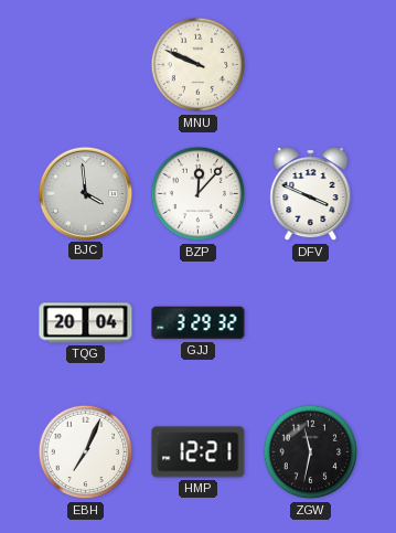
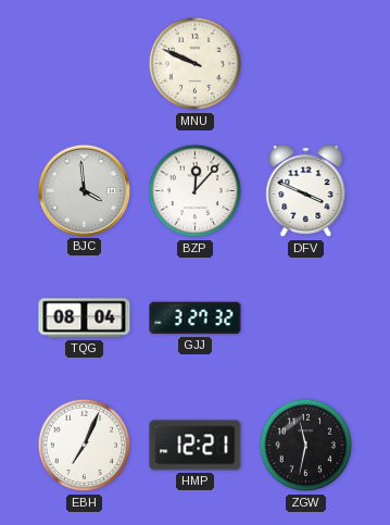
TQG: 20:04 -> 08:04
GJJ: 3:29 -> 3:27
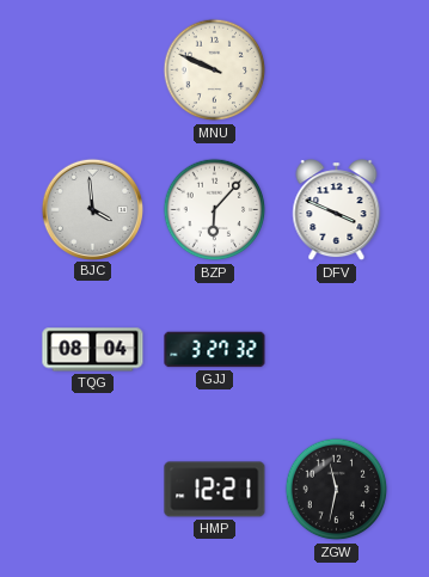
BZP: 12:07 -> 6:07
EBH: 7:04 -> none
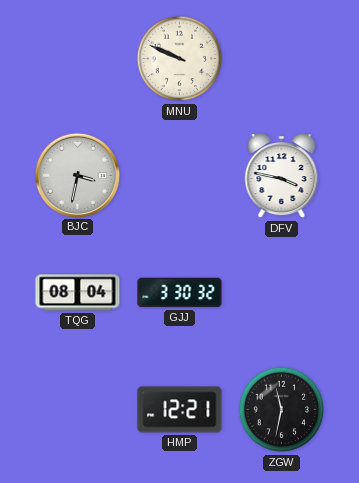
BJC: 3:59 -> 3:32
BZP: 6:07 -> none
DFV: 3:49 -> 3:47
GJJ: 3:27 -> 3:30
